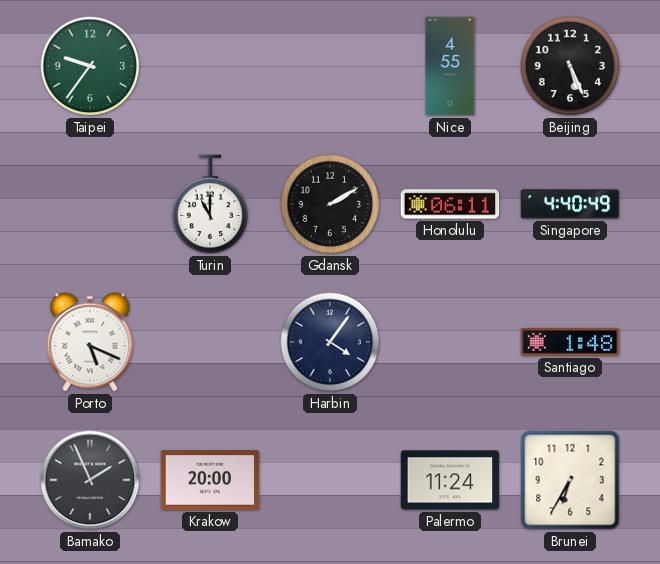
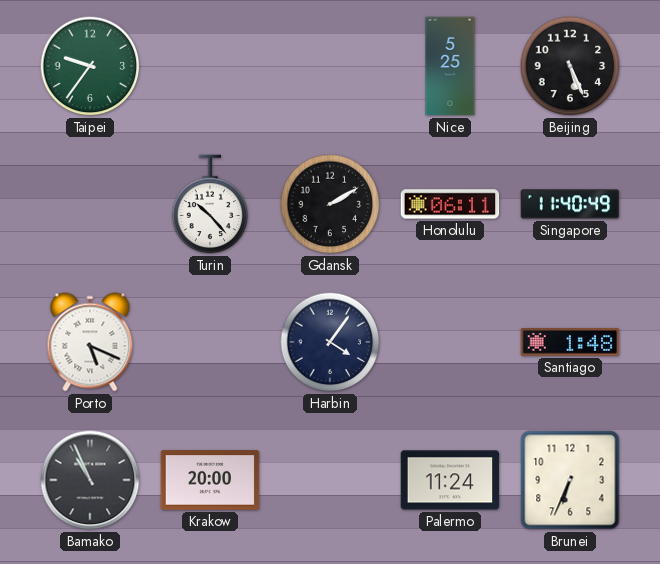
Nice: 4:55 -> 5:25
Turin: 11:00 -> 10:23
Singapore: 4:40 -> 11:40
Bamako: 1:56 -> 10:56
Brunei: 6:35 -> 6:34
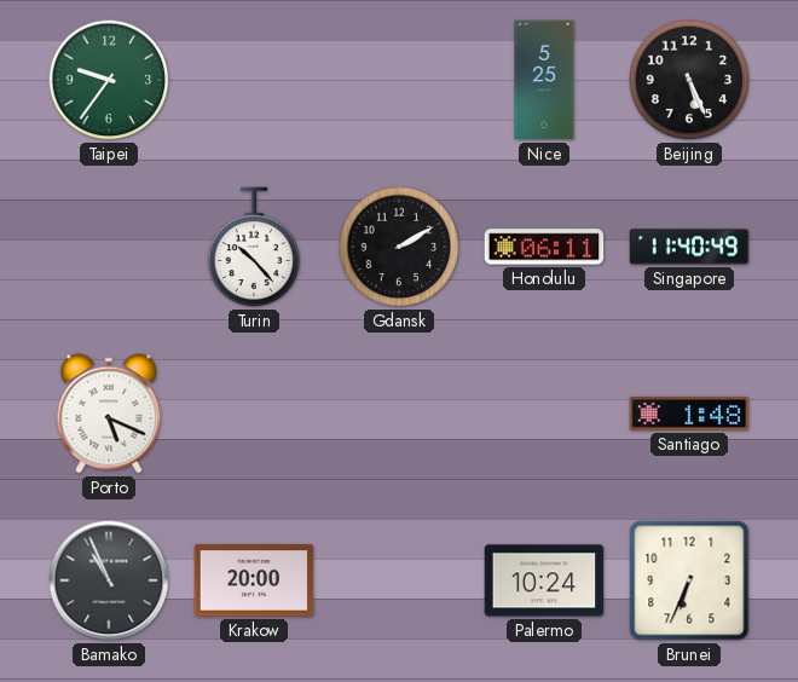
Harbin: 4:06 -> none
Palermo: 11:24 -> 10:24
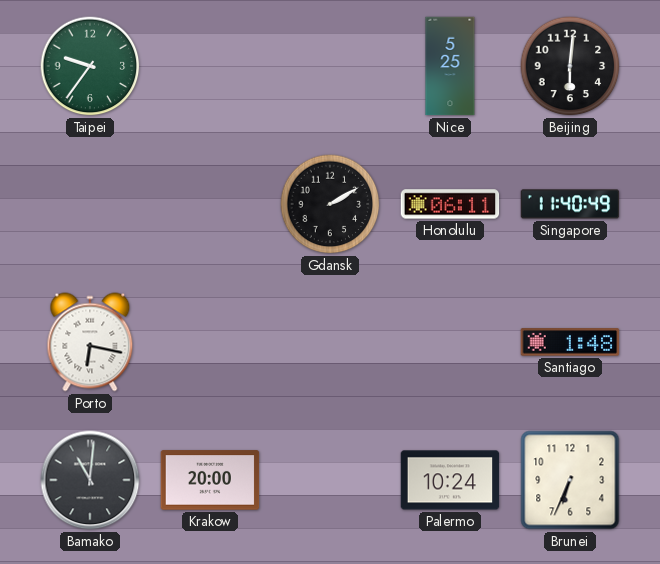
Beijing: 5:26 -> 6:01
Turin: 10:23 -> none
Porto: 5:19 -> 6:17
Bamako: 10:56 -> 11:01
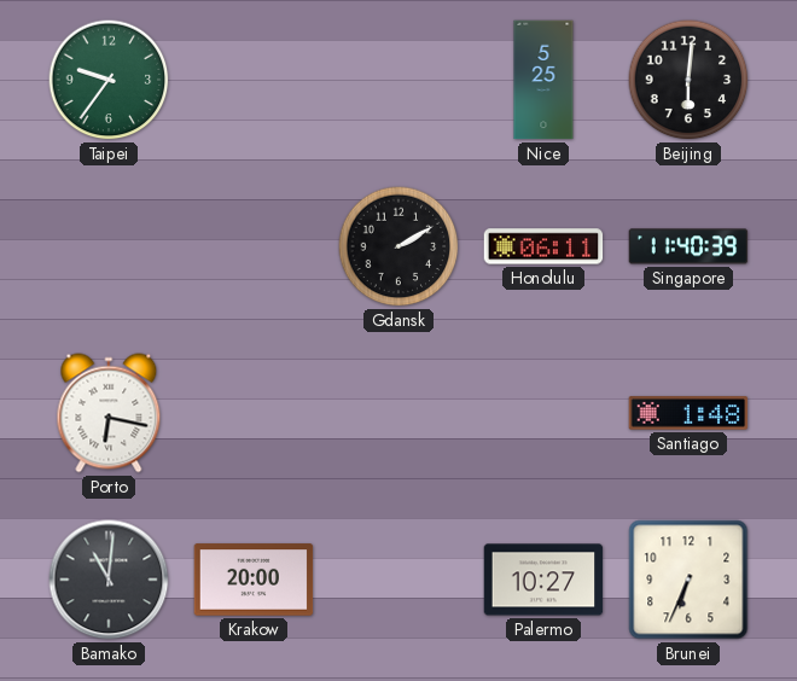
Singapore: 11:40:49 -> 11:40:39
Palermo: 10:24 -> 10:27
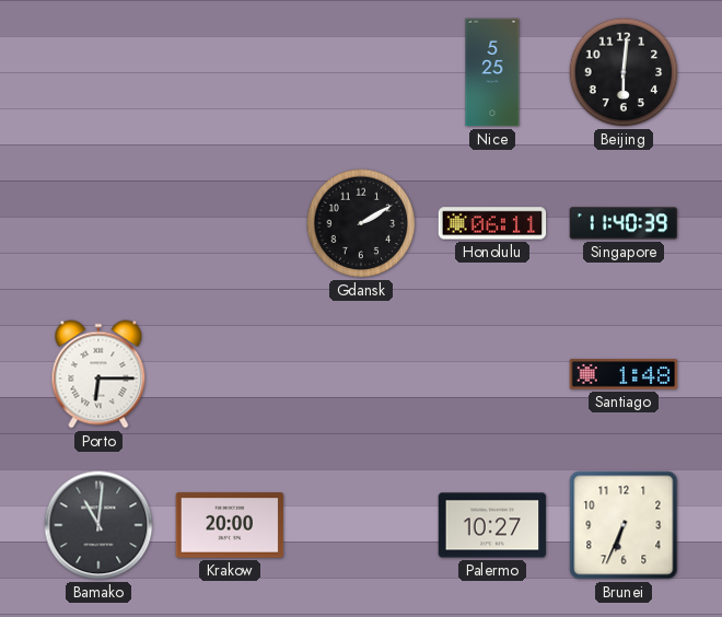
Taipei: 9:36 -> none
Porto: 6:17 -> 6:15
